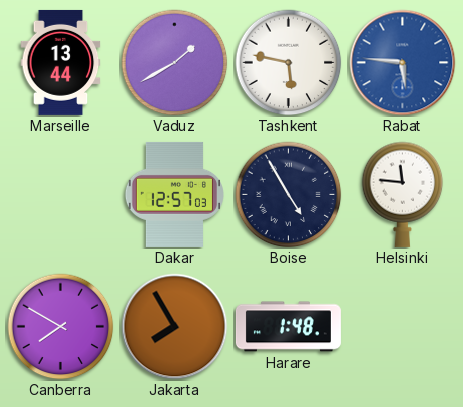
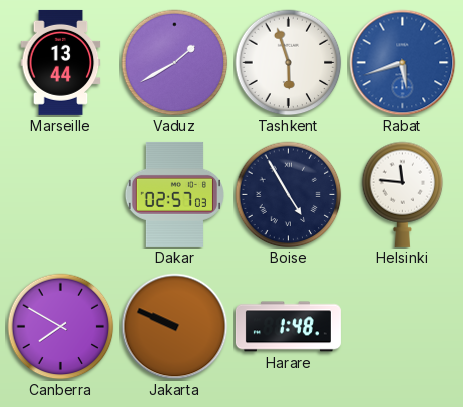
Tashkent: 5:47 -> 5:57
Rabat: 5:46 -> 5:42
Dakar: 12:57 -> 02:57
Jakarta: 7:55 -> 9:49
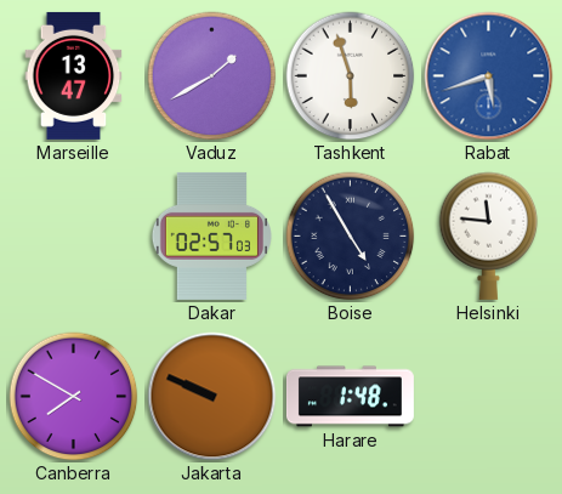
Marseille: 13:44 -> 13:47
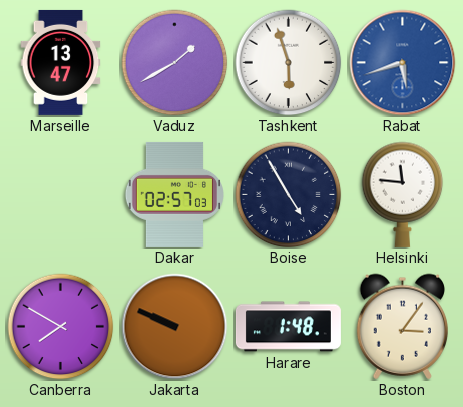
Boston: none -> 3:06
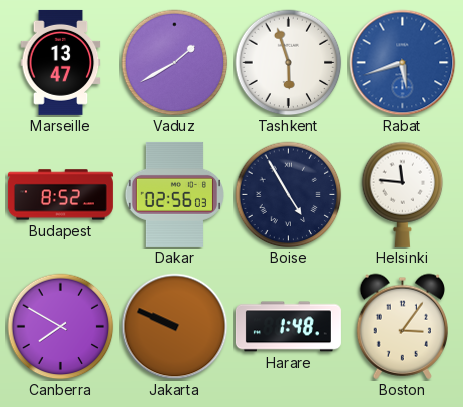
Budapest: none -> 8:52
Dakar: 02:57 -> 02:56
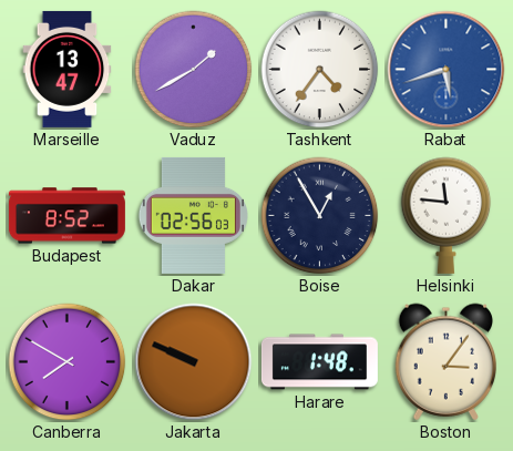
Tashkent: 5:57 -> 4:36
Boise: 4:55 -> 12:55
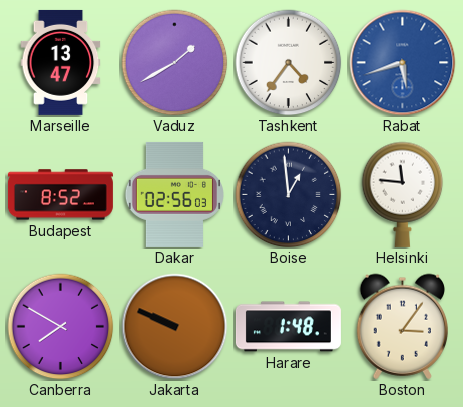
Boise: 12:55 -> 12:59
